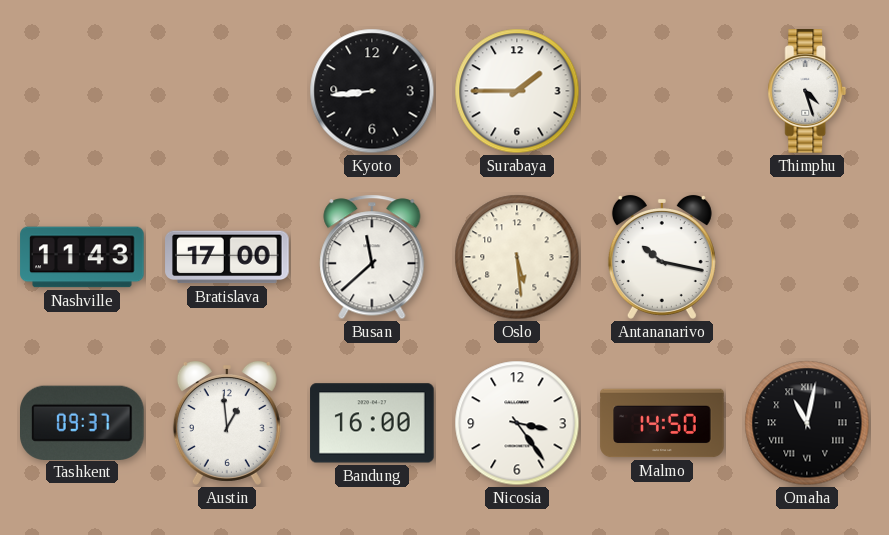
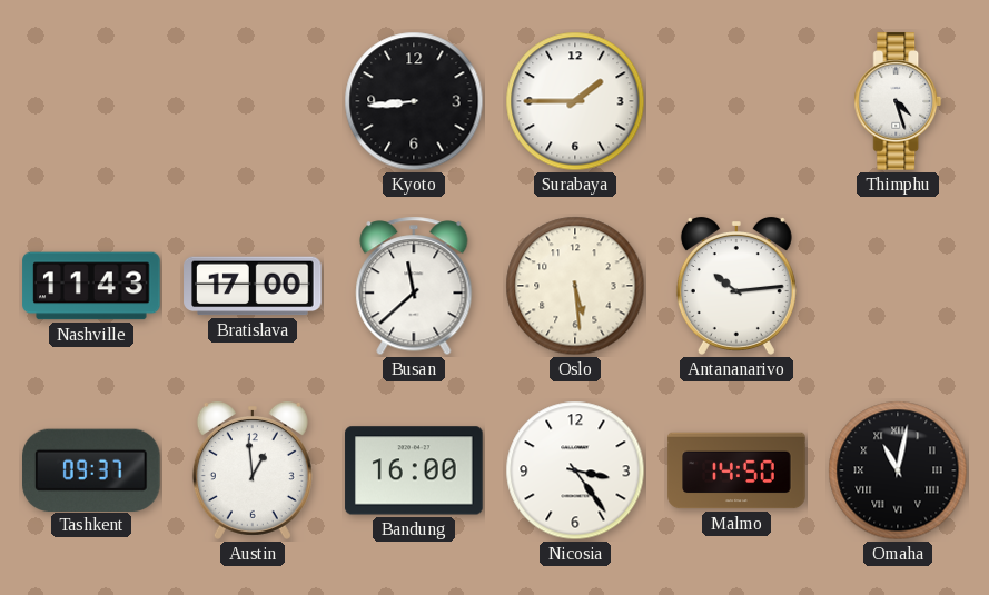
Antananarivo: 10:17 -> 10:14
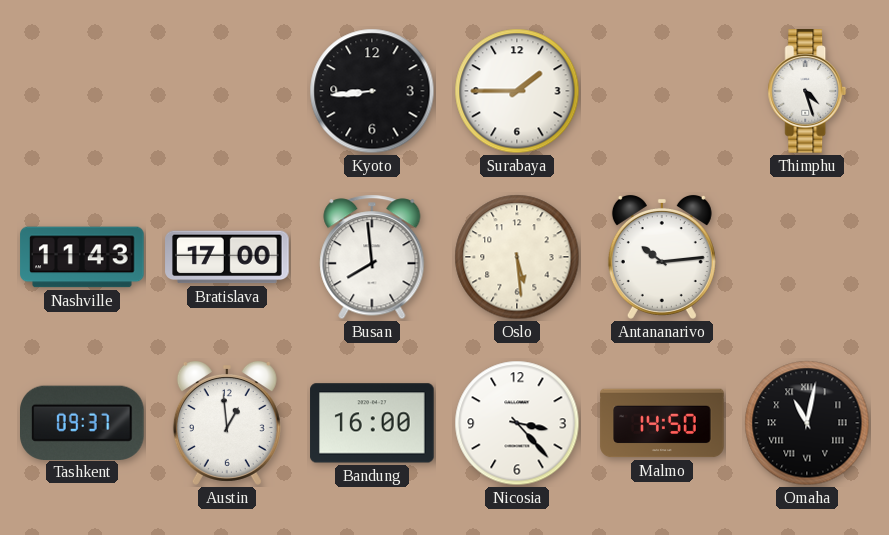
Busan: 11:38 -> 7:59
Nicosia: 3:24 -> 3:23
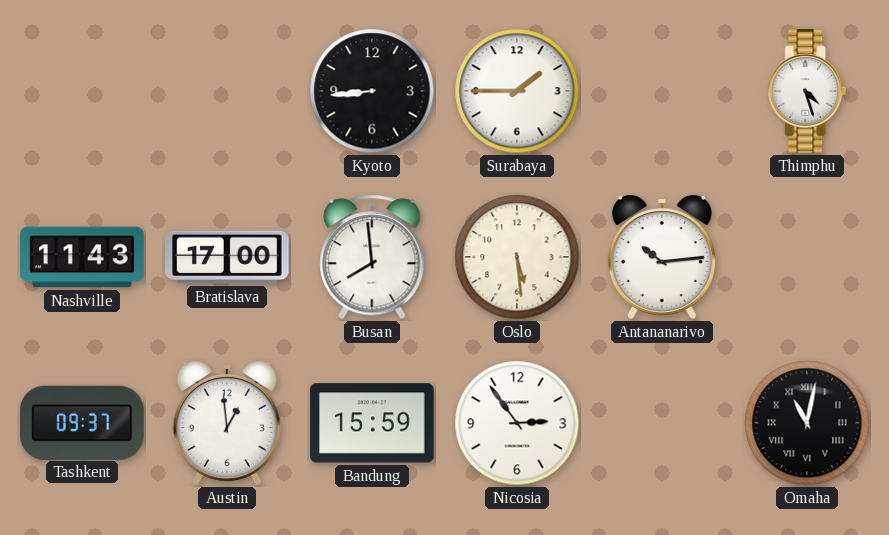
Bandung: 16:00 -> 15:59
Nicosia: 3:23 -> 2:54
Malmo: 14:50 -> none
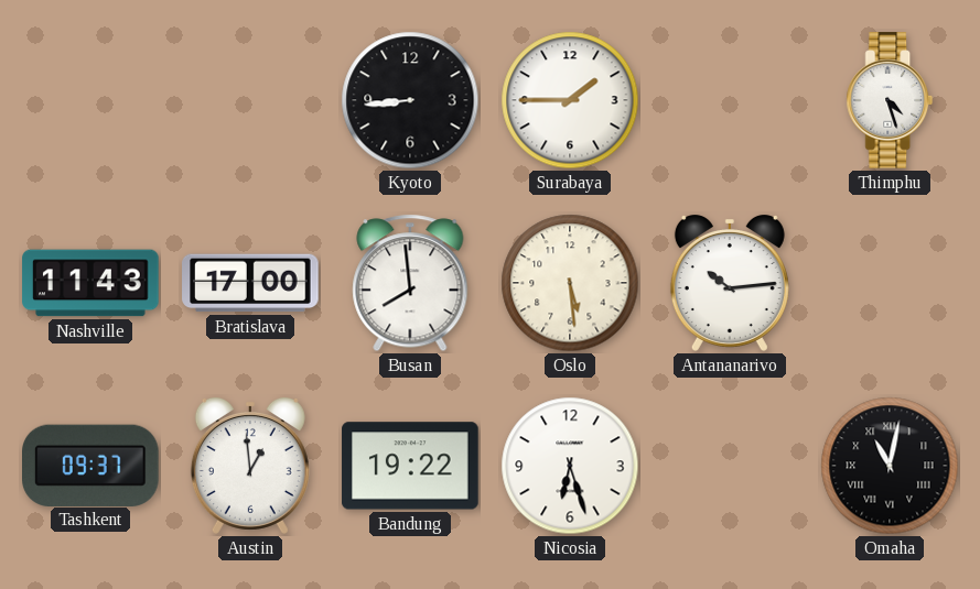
Bandung: 15:59 -> 19:22
Nicosia: 2:54 -> 6:27
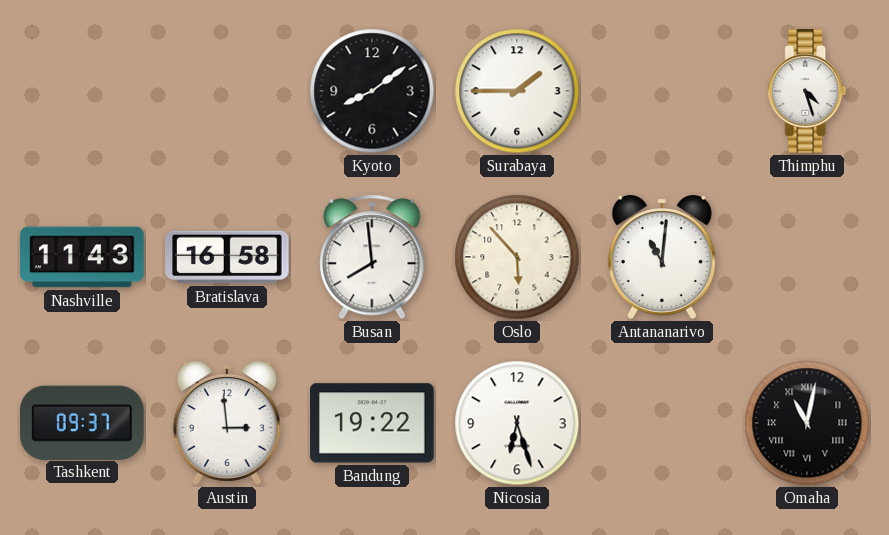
Kyoto: 8:44 -> 8:09
Bratislava: 17:00 -> 16:58
Oslo: 5:29 -> 5:53
Antananarivo: 10:14 -> 11:01
Austin: 12:59 -> 2:59
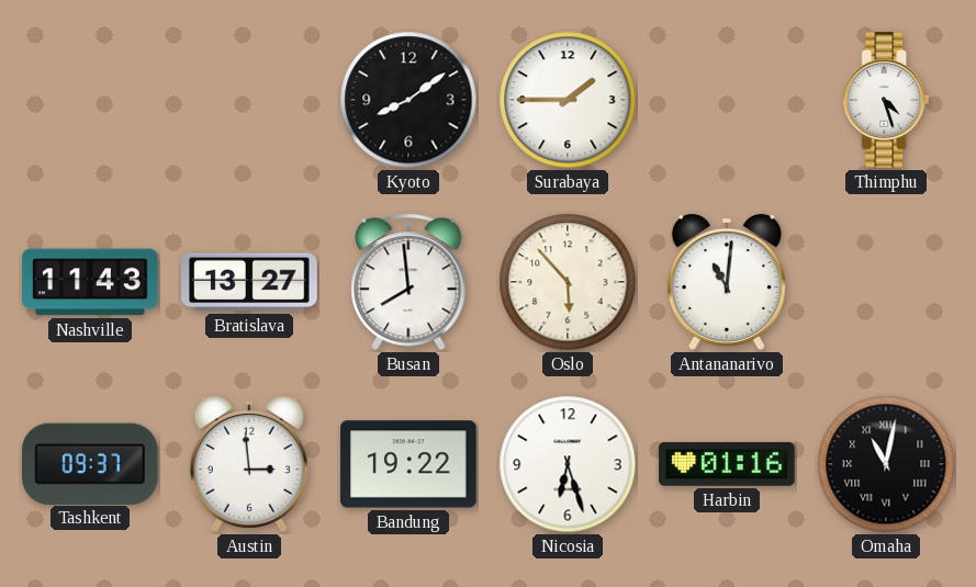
Bratislava: 16:58 -> 13:27
Harbin: none -> 01:16
